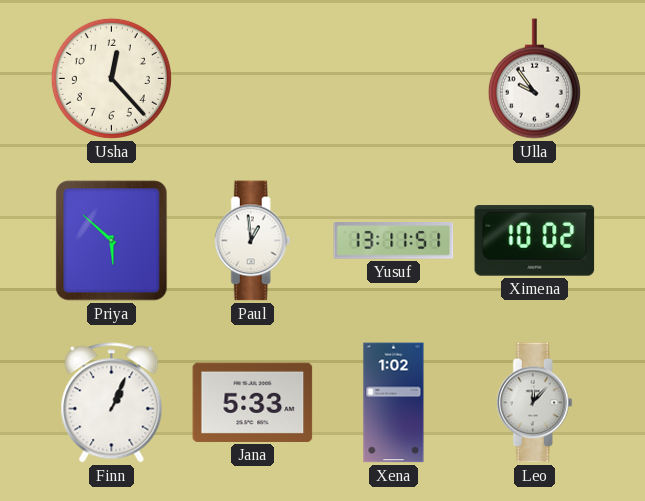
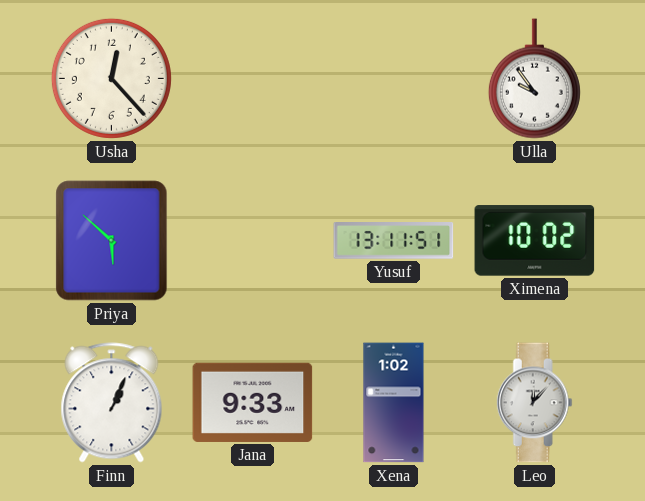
Paul: 12:59 -> none
Jana: 5:33 -> 9:33
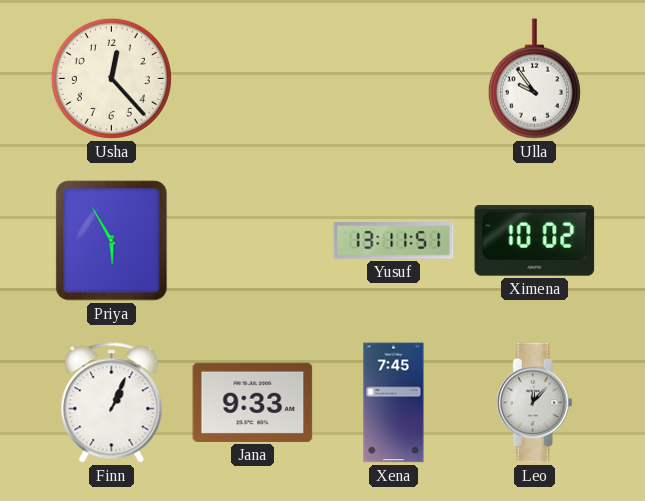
Priya: 5:52 -> 5:55
Xena: 1:02 -> 7:45
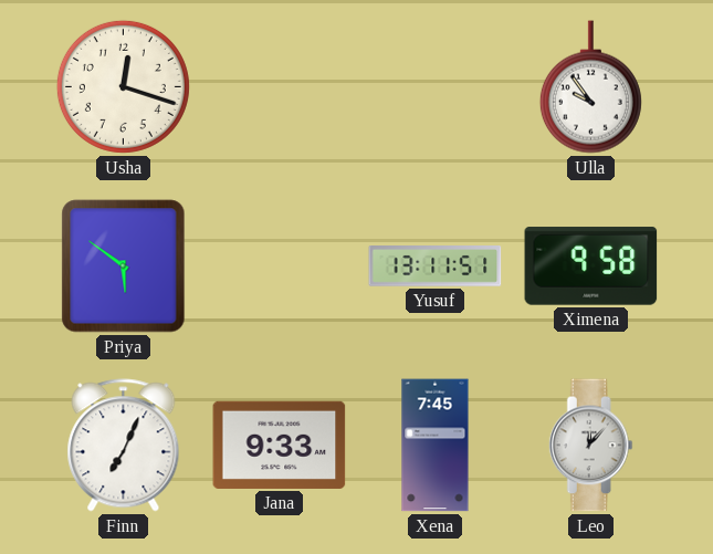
Usha: 12:23 -> 12:18
Priya: 5:55 -> 5:51
Ximena: 10:02 -> 9:58
Finn: 1:04 -> 7:04
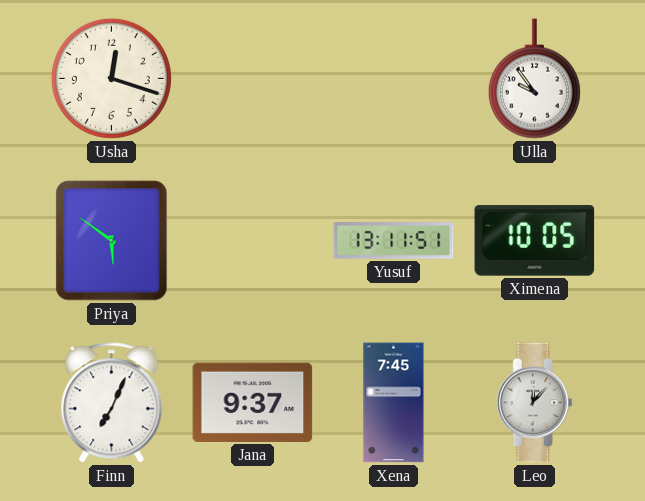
Ximena: 9:58 -> 10:05
Jana: 9:33 -> 9:37
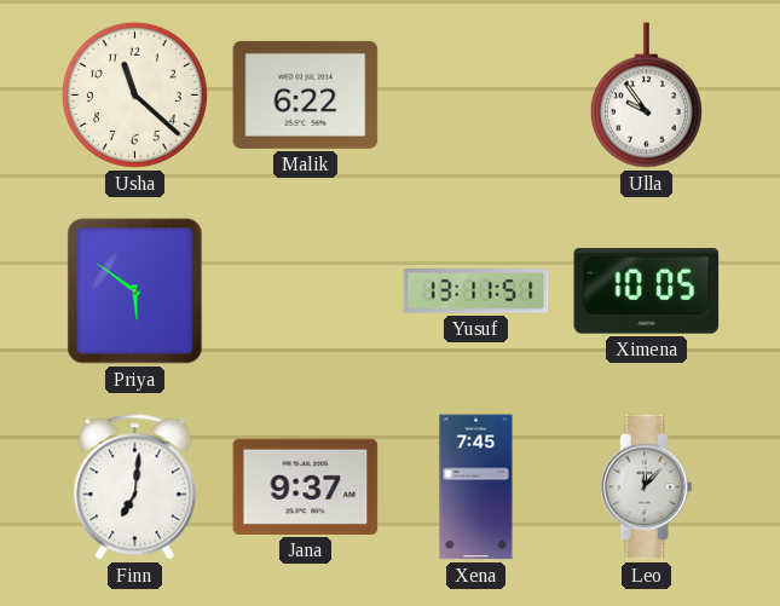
Usha: 12:18 -> 11:22
Malik: none -> 6:22
Finn: 7:04 -> 7:01
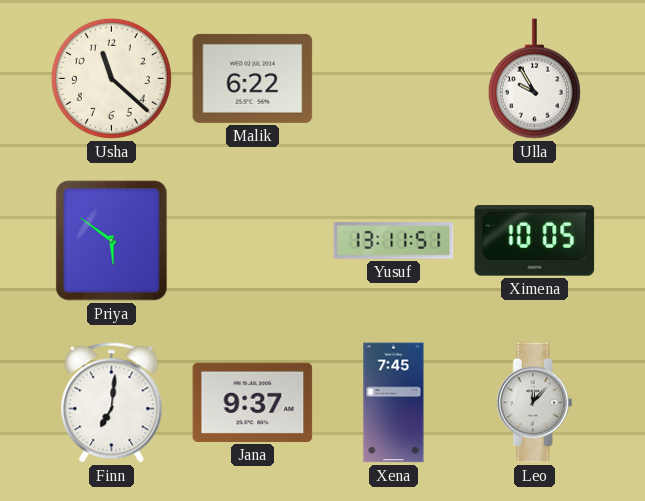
Ulla: 9:54 -> 9:55
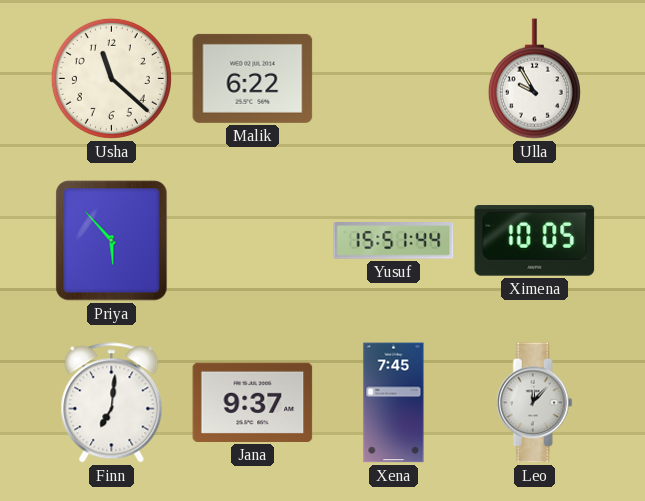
Priya: 5:51 -> 5:53
Yusuf: 13:11 -> 15:51
